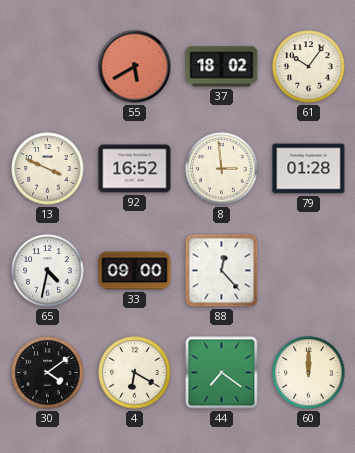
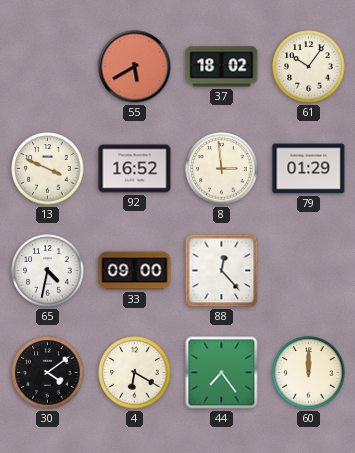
79: 01:28 -> 01:29
44: 7:21 -> 7:24
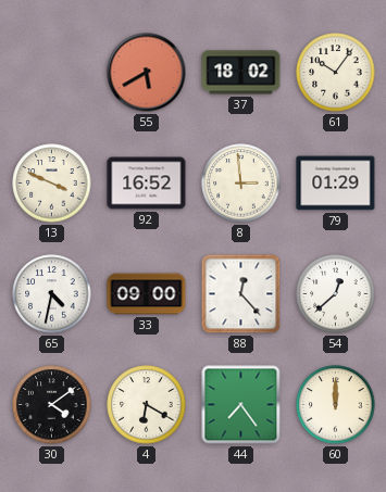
54: none -> 12:38
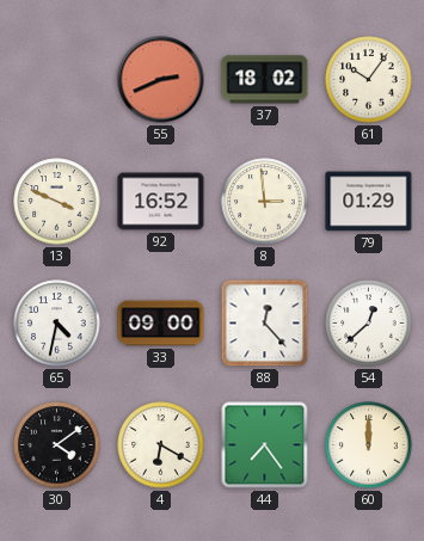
55: 5:40 -> 2:41
